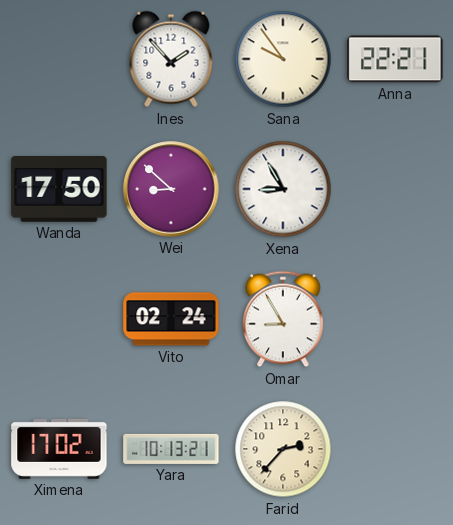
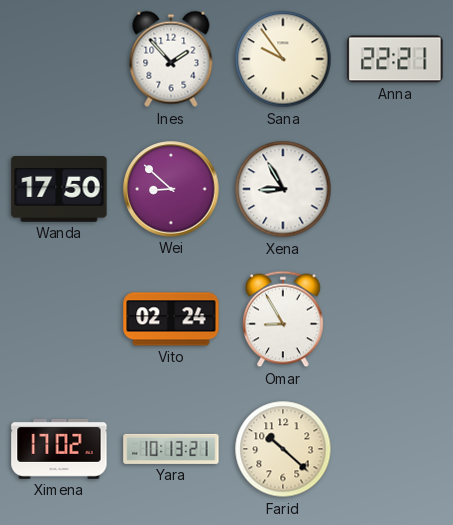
Farid: 2:37 -> 10:22
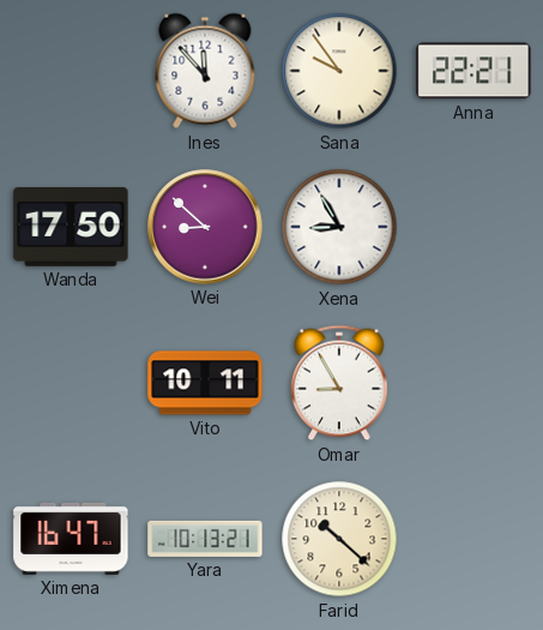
Ines: 1:53 -> 11:53
Vito: 02:24 -> 10:11
Ximena: 17:02 -> 16:47
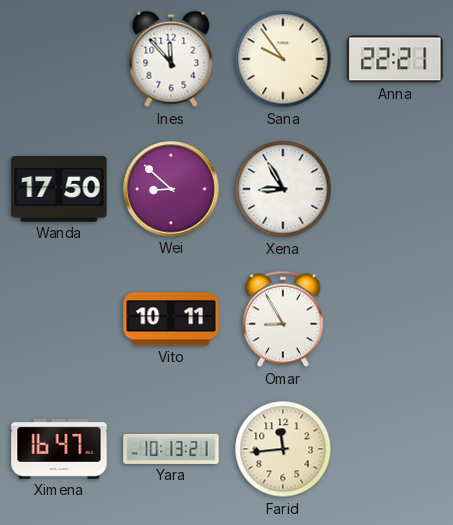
Farid: 10:22 -> 11:44
